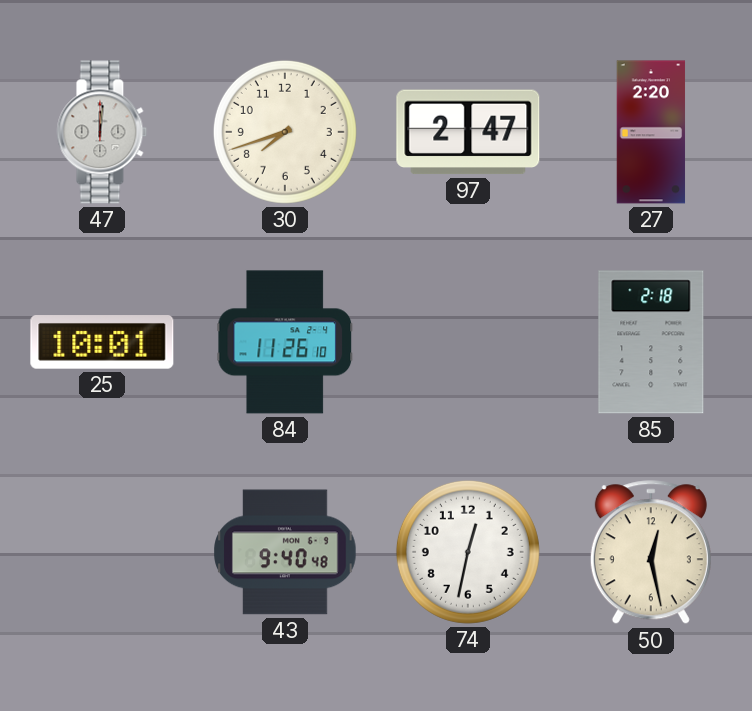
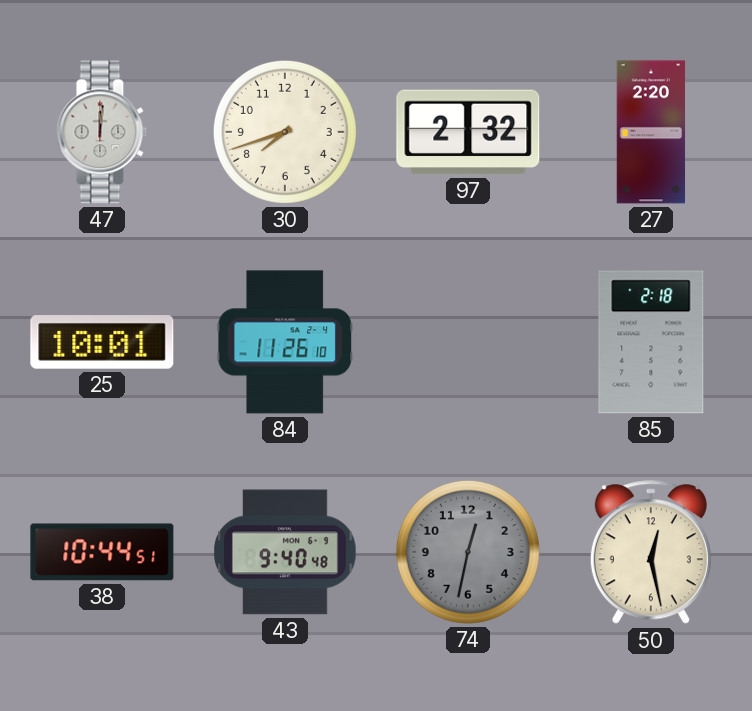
97: 2:47 -> 2:32
38: none -> 10:44
74 dial: white -> grey
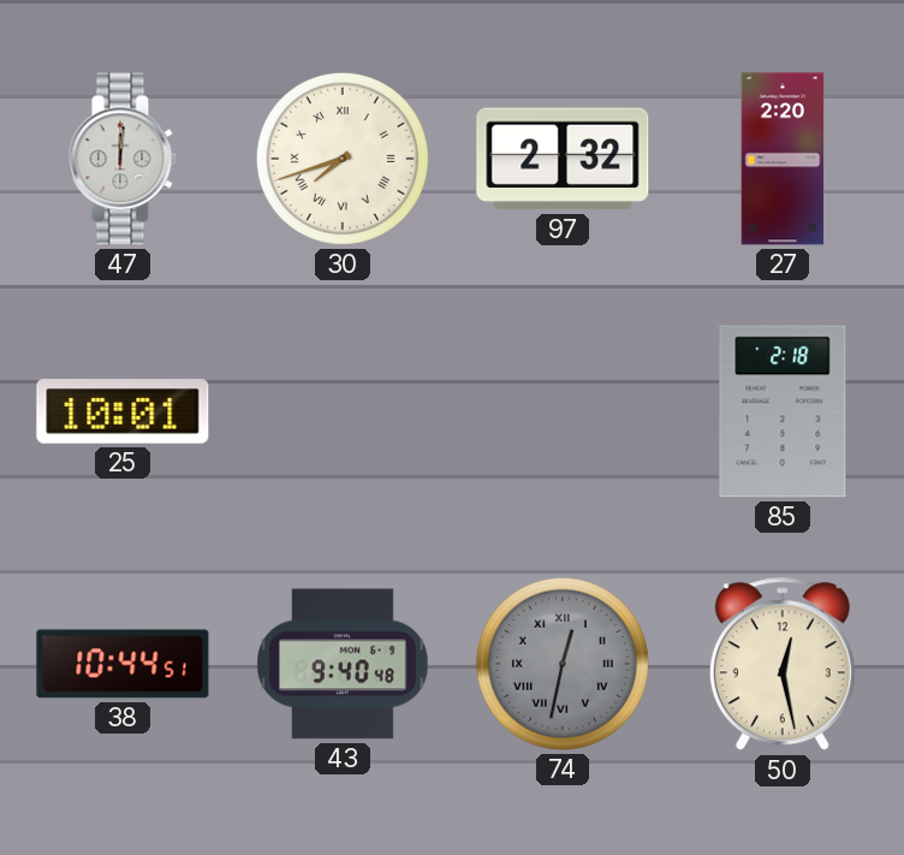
30 numerals: Arabic -> Roman
84: 11:26 -> none
74 numerals: Arabic -> Roman
